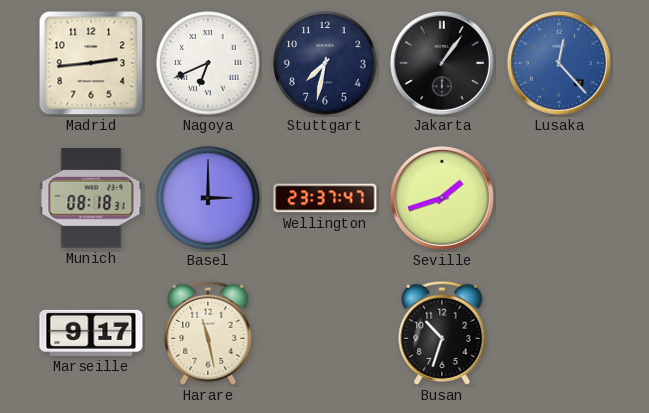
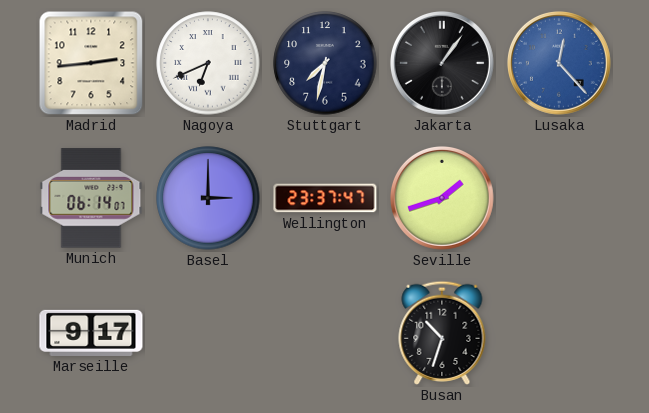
Munich: 08:18 -> 06:14
Harare: 11:28 -> none
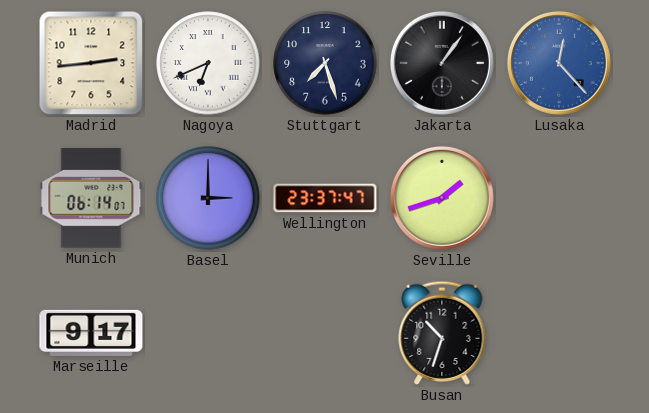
Stuttgart: 7:32 -> 7:27
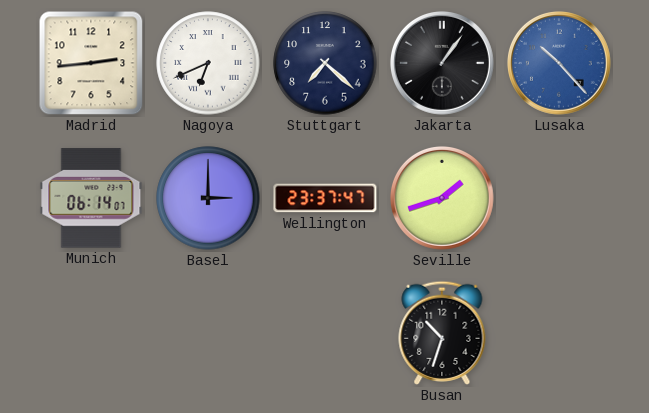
Stuttgart: 7:27 -> 7:22
Lusaka: 12:23 -> 10:23
Marseille: 9:17 -> none
